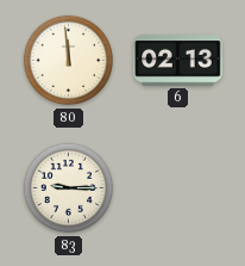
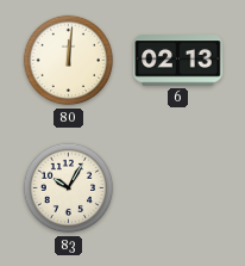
80: 11:59 -> 12:01
83: 9:15 -> 10:05
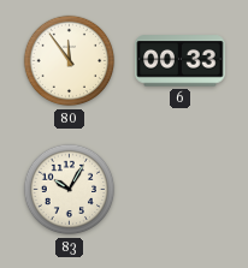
80: 12:01 -> 11:54
6: 02:13 -> 00:33
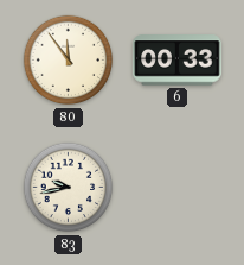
83: 10:05 -> 9:43
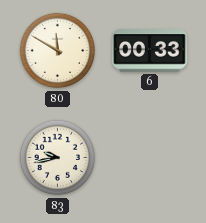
80: 11:54 -> 11:50
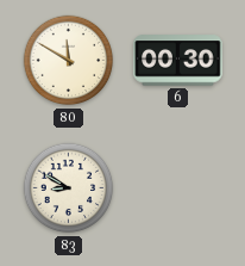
6: 00:33 -> 00:30
83: 9:43 -> 8:50
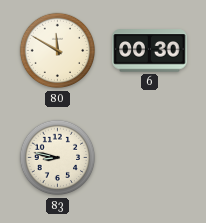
83: 8:50 -> 8:47
